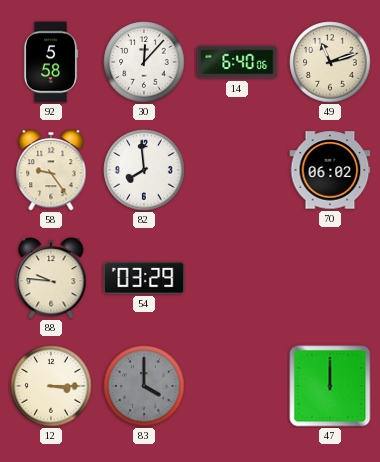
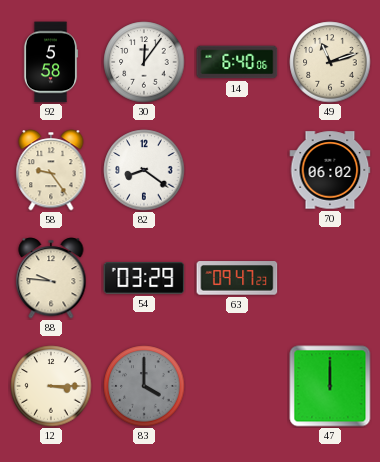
30: 12:07 -> 12:06
82: 7:59 -> 8:21
63: none -> 09:47
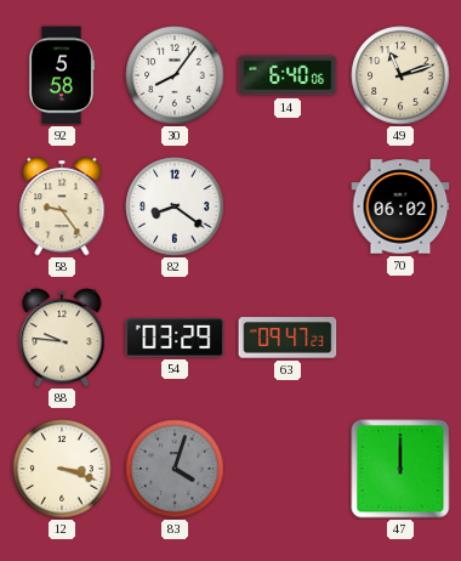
30: 12:06 -> 8:06
12: 3:15 -> 3:18
83: 4:00 -> 4:03
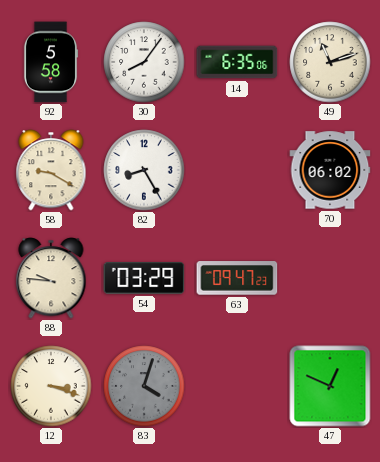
14: 6:40 -> 6:35
58: 9:24 -> 9:20
82: 8:21 -> 8:25
47: 12:00 -> 12:49
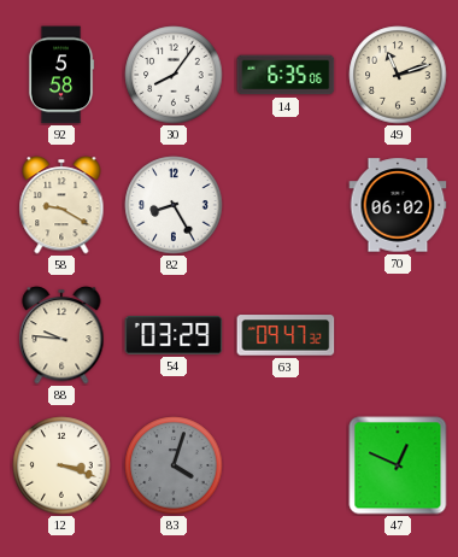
63: 09:47:23 -> 09:47:32
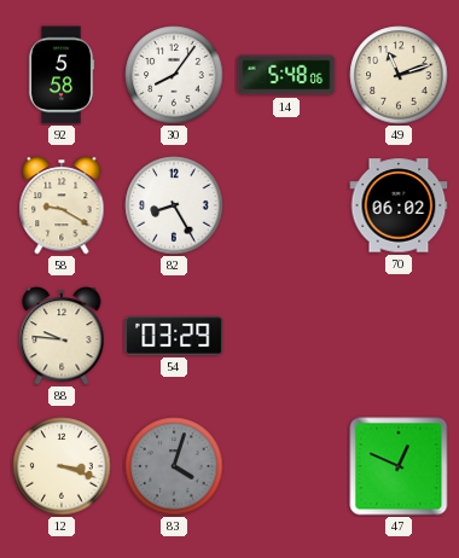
14: 6:35 -> 5:48
63: 09:47 -> none
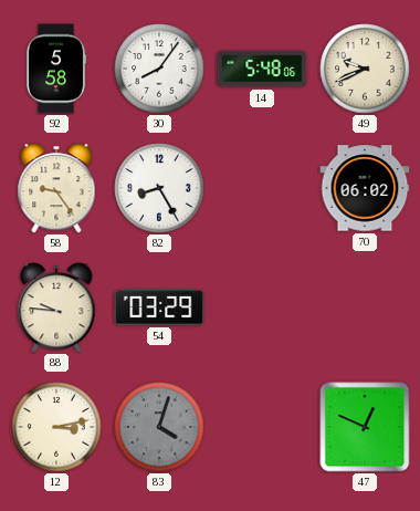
49: 11:12 -> 9:41
58: 9:20 -> 9:24
12: 3:18 -> 3:13
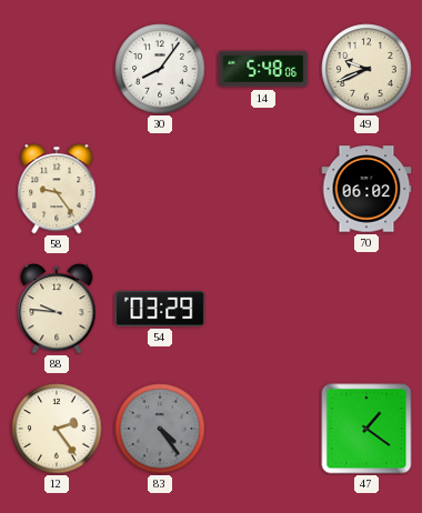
92: 5:58 -> none
82: 8:25 -> none
12: 3:13 -> 2:24
83: 4:03 -> 4:24
47: 12:49 -> 1:21
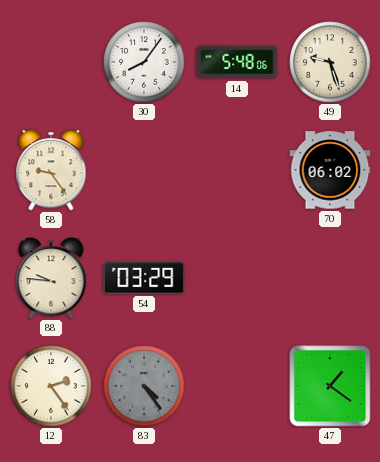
49: 9:41 -> 9:27
